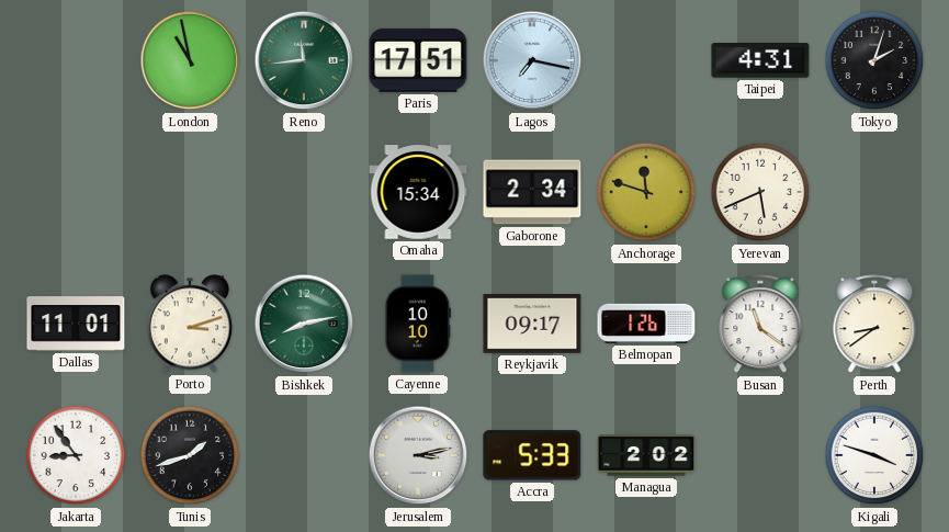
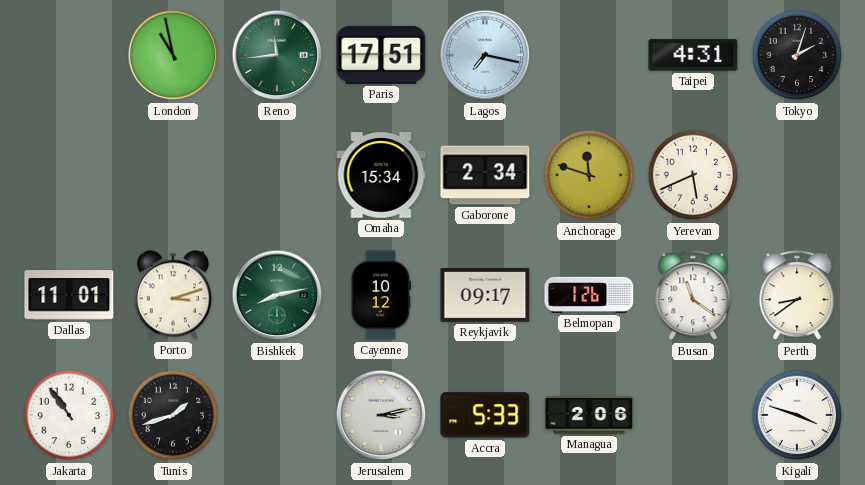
Cayenne: 10:10 -> 10:12
Jakarta: 8:54 -> 10:54
Managua: 2:02 -> 2:06
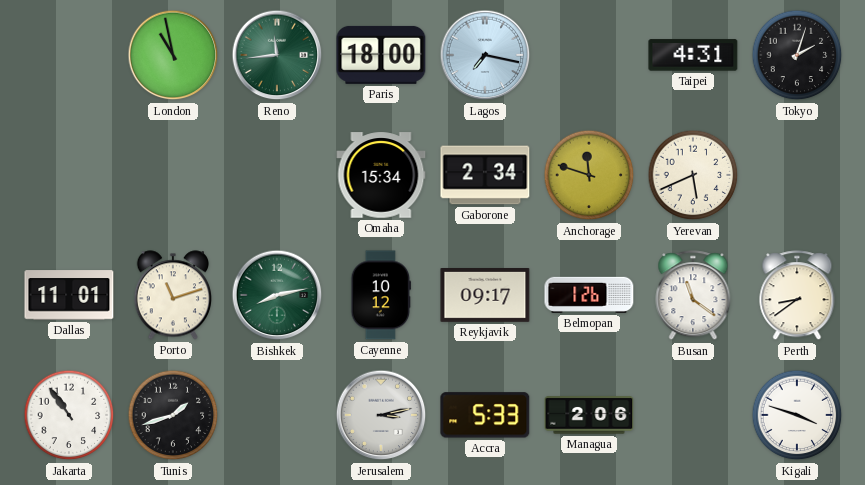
Paris: 17:51 -> 18:00
Porto: 3:12 -> 11:12
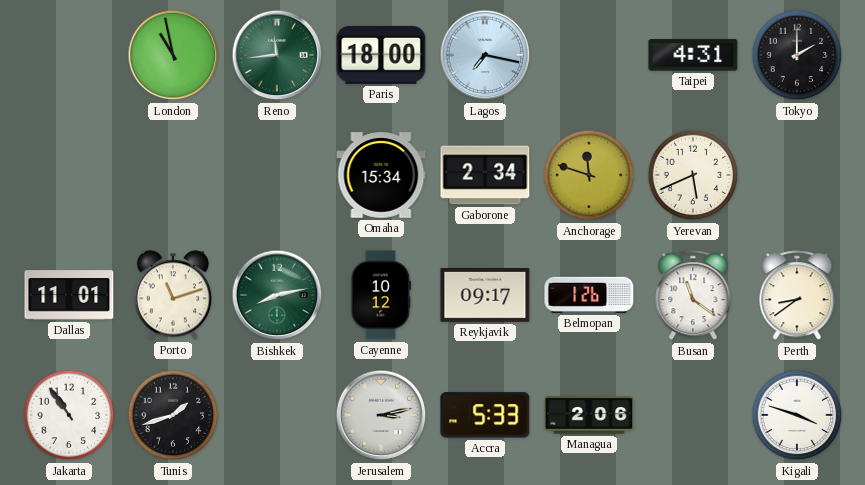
Tokyo: 2:03 -> 2:00
